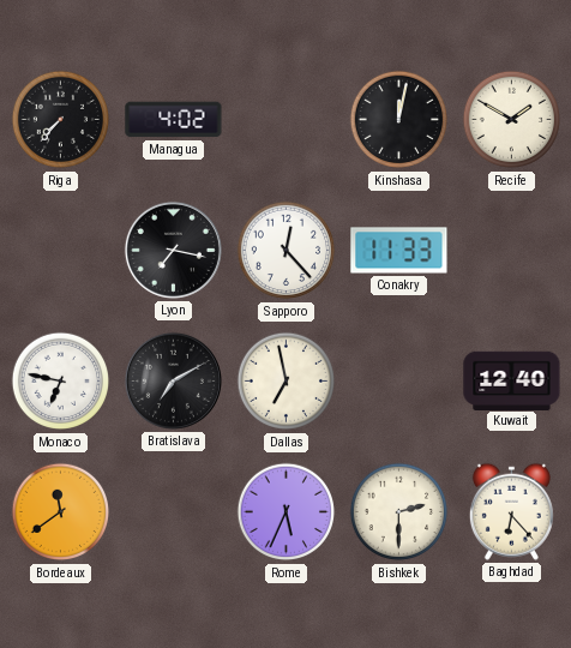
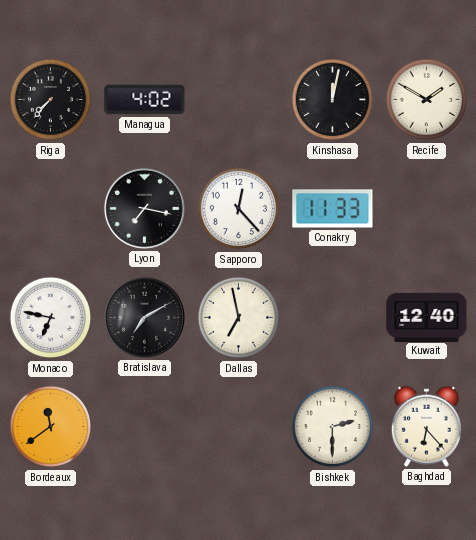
Rome: 5:34 -> none
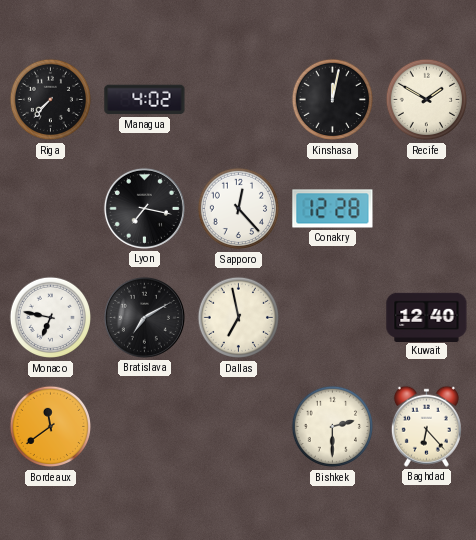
Conakry: 11:33 -> 12:28
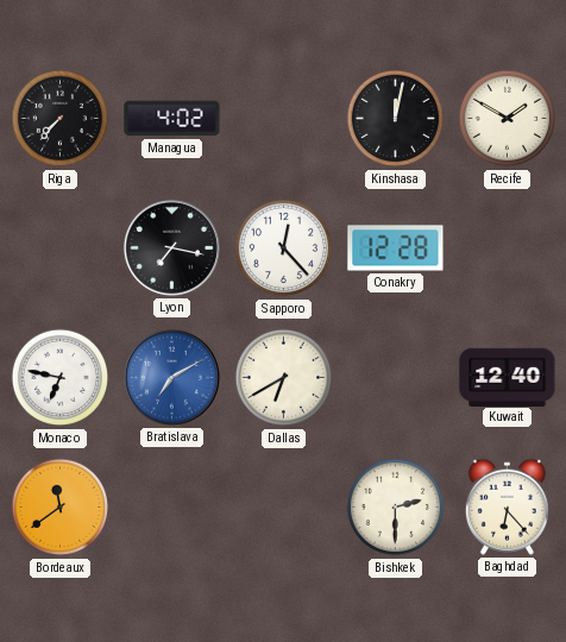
Bratislava dial: black -> blue
Dallas: 6:58 -> 6:40
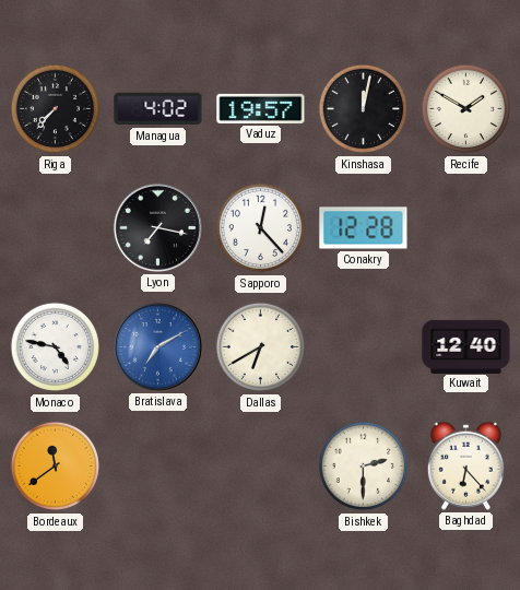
Vaduz: none -> 19:57
Monaco: 6:47 -> 4:47
